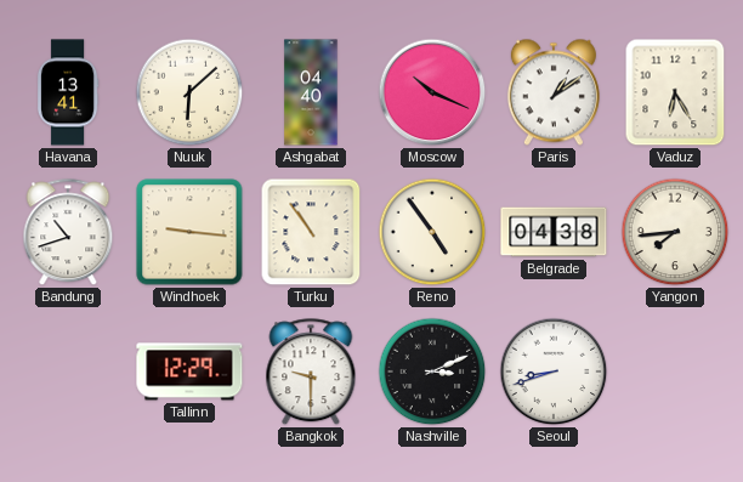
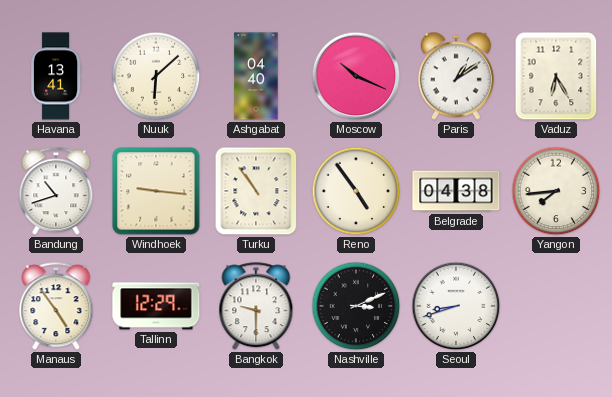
Manaus: none -> 4:54
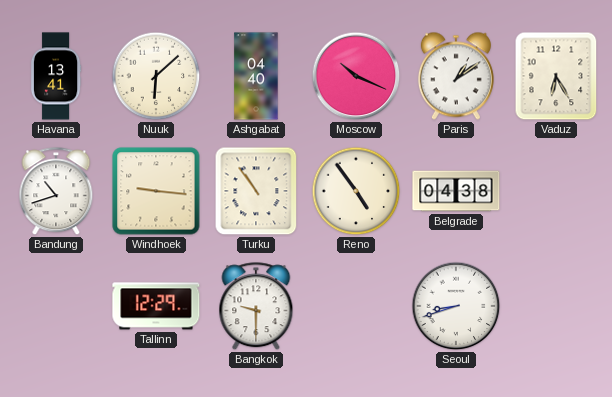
Yangon: 7:44 -> none
Manaus: 4:54 -> none
Nashville: 3:11 -> none
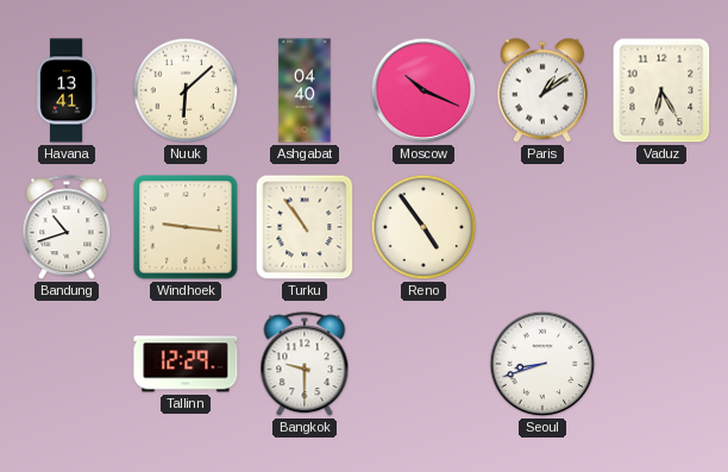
Belgrade: 04:38 -> none
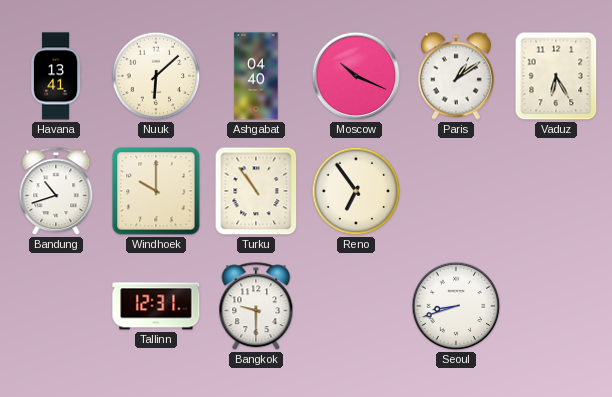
Windhoek: 9:16 -> 10:00
Reno: 4:54 -> 6:54
Tallinn: 12:29 -> 12:31
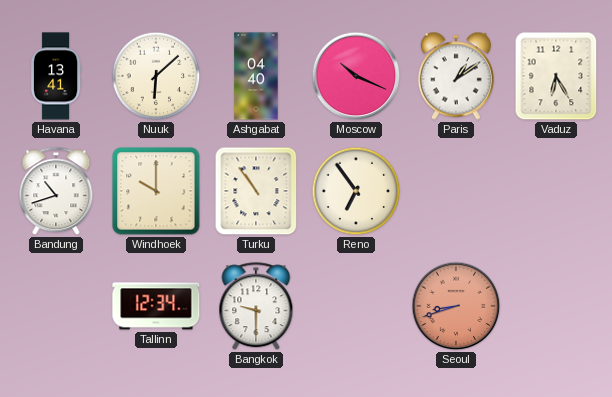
Tallinn: 12:31 -> 12:34
Seoul dial: white -> salmon
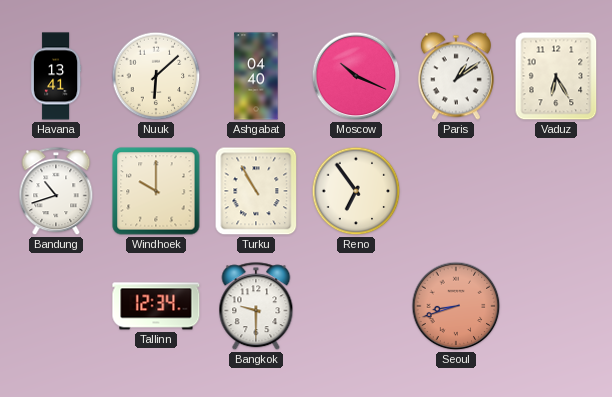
Turku: 10:54 -> 10:55
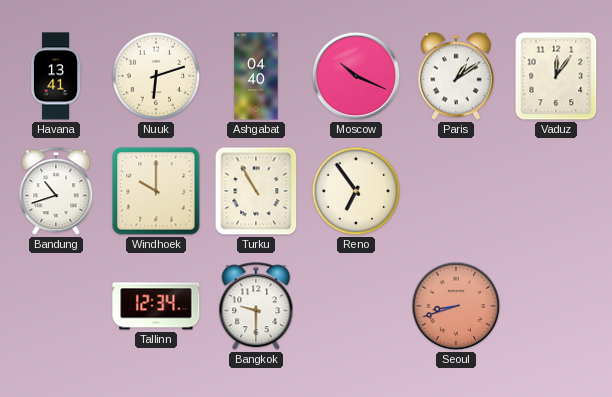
Nuuk: 6:08 -> 6:12
Vaduz: 6:25 -> 12:06
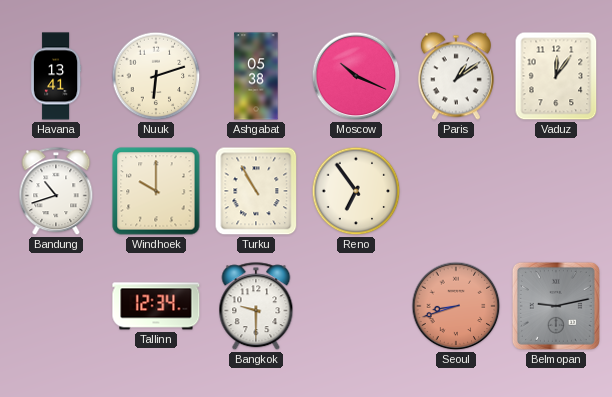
Ashgabat: 04:40 -> 05:38
Belmopan: none -> 9:13
